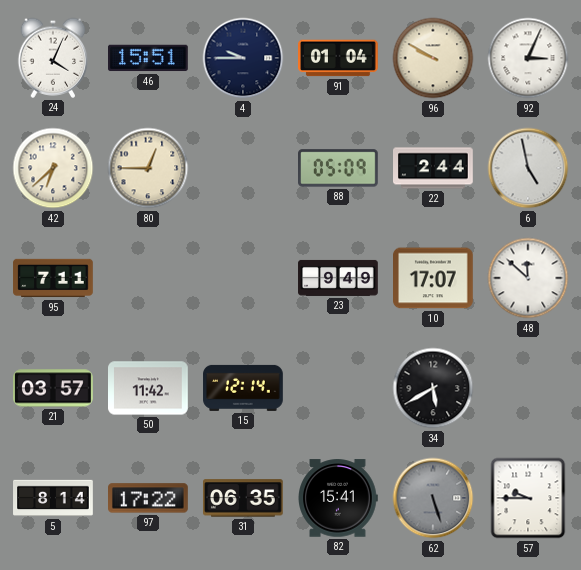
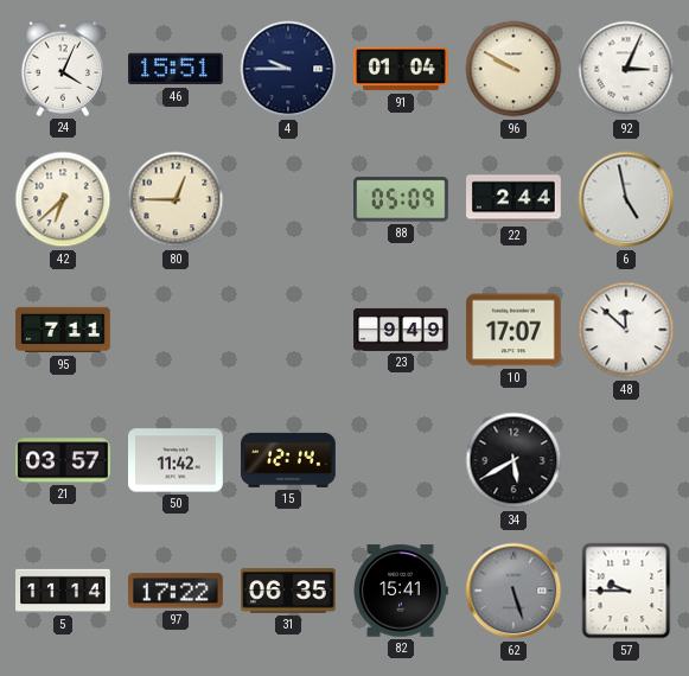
5: 8:14 -> 11:14
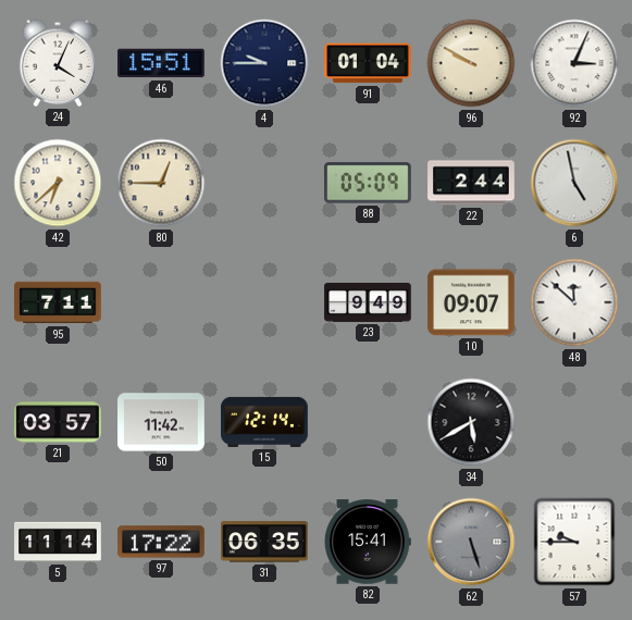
10: 17:07 -> 09:07
